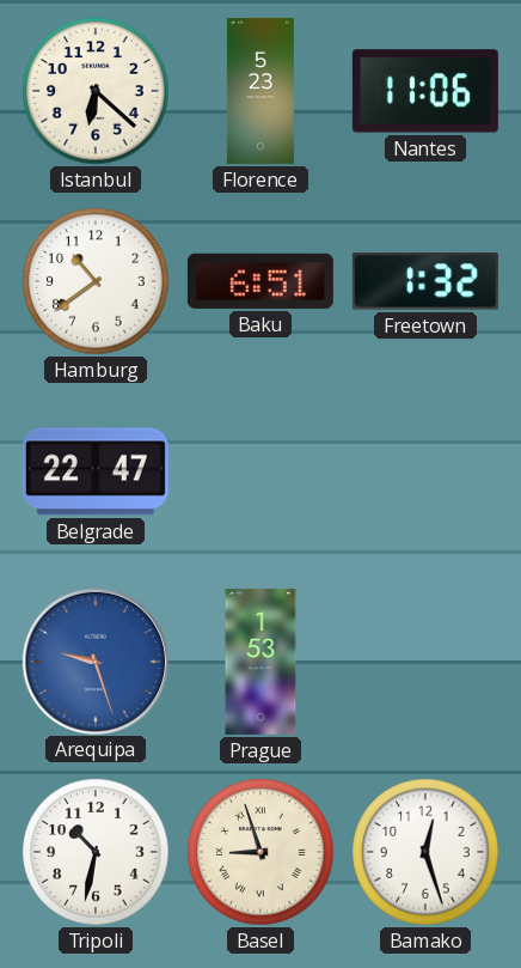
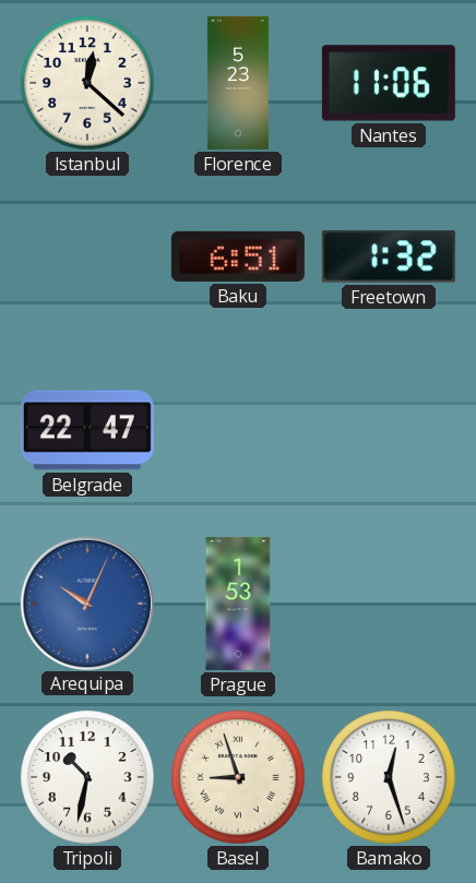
Istanbul: 6:22 -> 12:22
Hamburg: 10:39 -> none
Arequipa: 9:27 -> 10:04
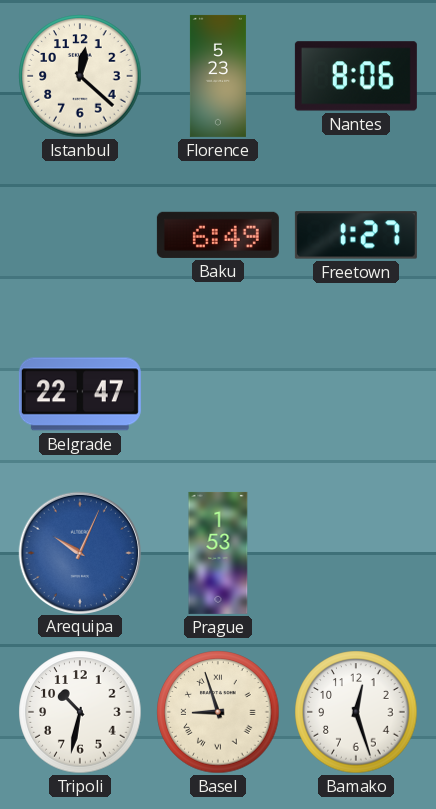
Nantes: 11:06 -> 8:06
Baku: 6:51 -> 6:49
Freetown: 1:32 -> 1:27
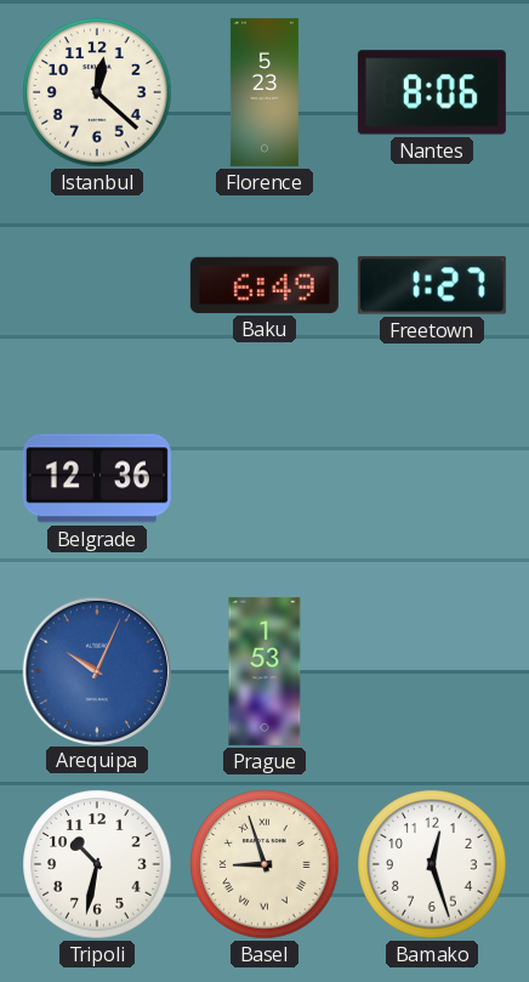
Belgrade: 22:47 -> 12:36
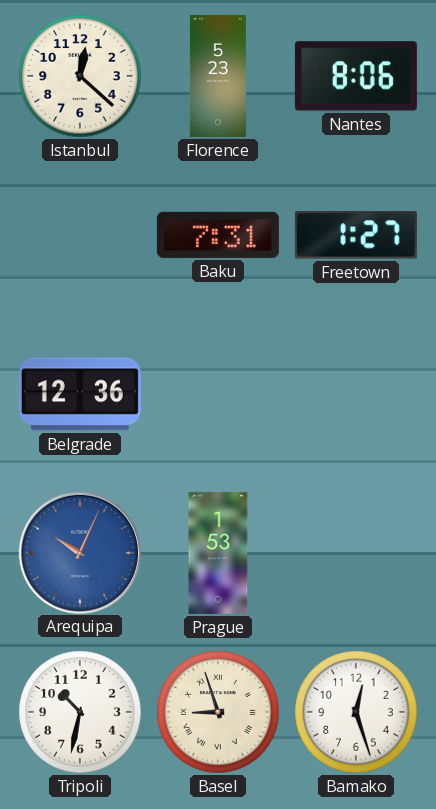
Baku: 6:49 -> 7:31
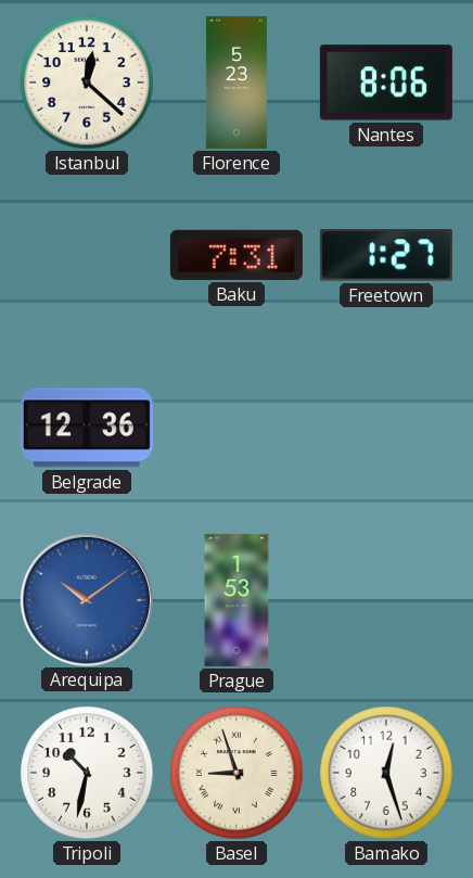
Arequipa: 10:04 -> 10:09
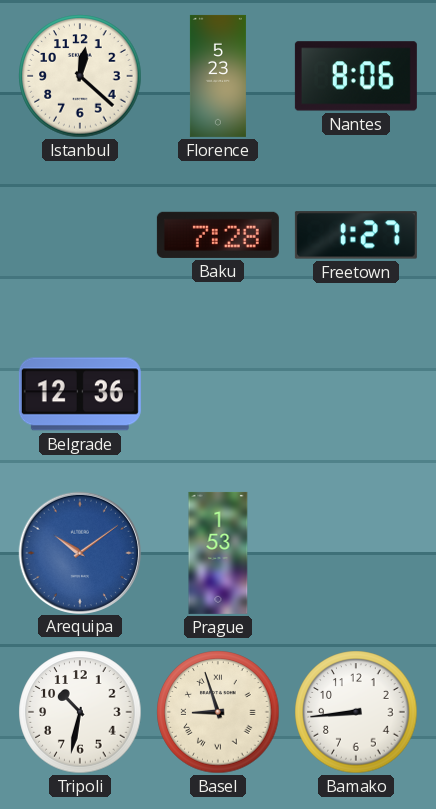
Baku: 7:31 -> 7:28
Bamako: 12:27 -> 8:44
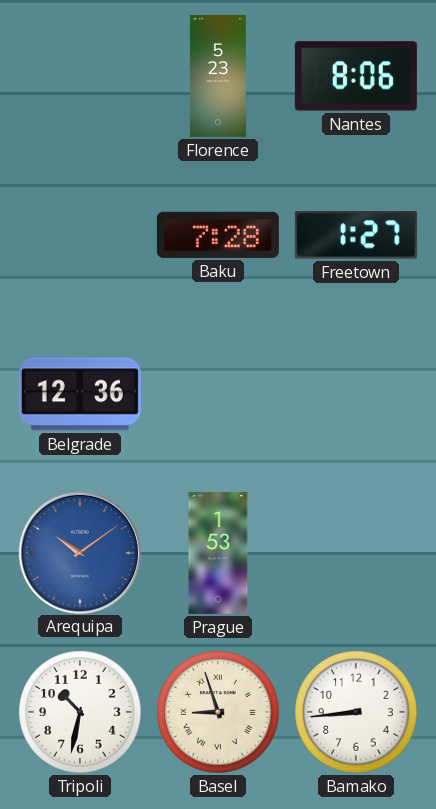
Istanbul: 12:22 -> none
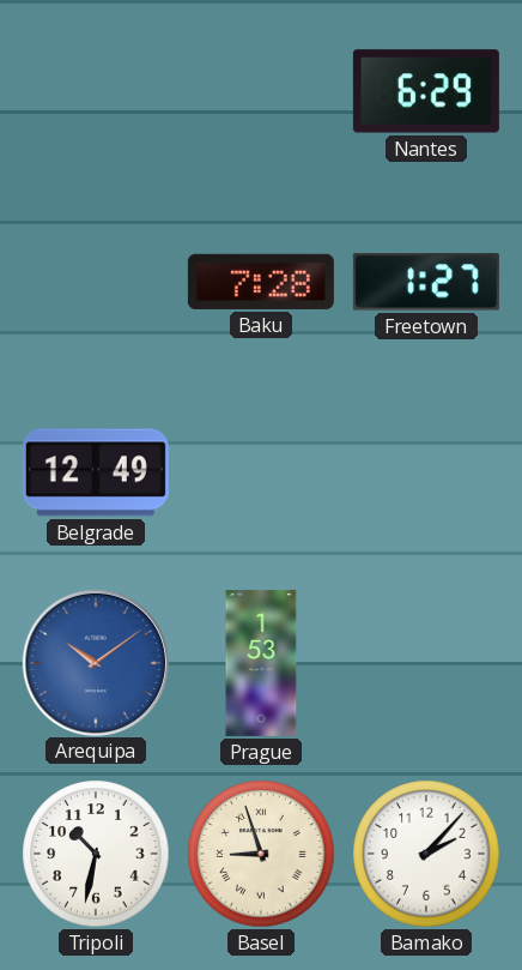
Florence: 5:23 -> none
Nantes: 8:06 -> 6:29
Belgrade: 12:36 -> 12:49
Bamako: 8:44 -> 2:07
